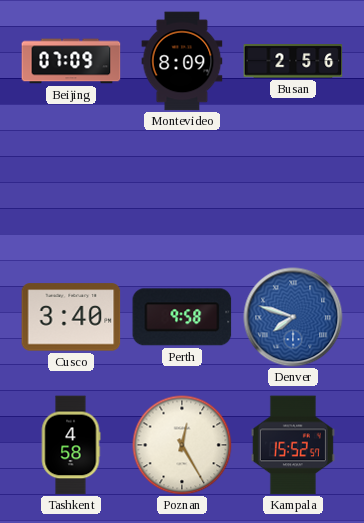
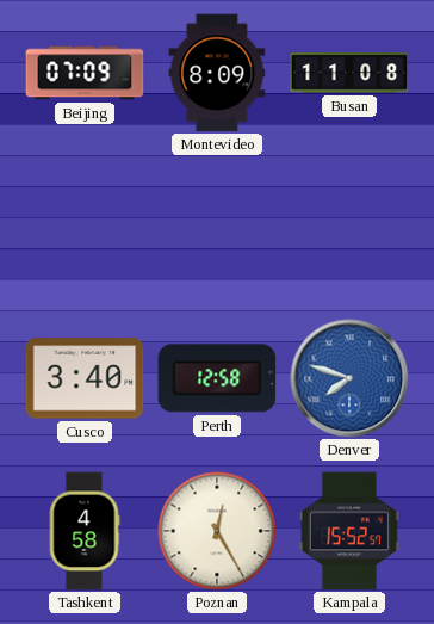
Busan: 2:56 -> 11:08
Perth: 9:58 -> 12:58
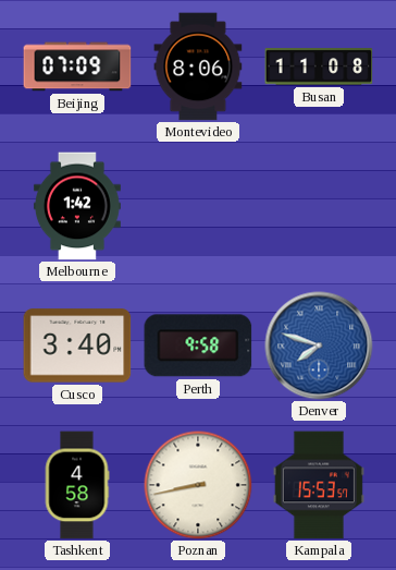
Montevideo: 8:09 -> 8:06
Melbourne: none -> 1:42
Perth: 12:58 -> 9:58
Poznan: 12:25 -> 8:43
Kampala: 15:52 -> 15:53
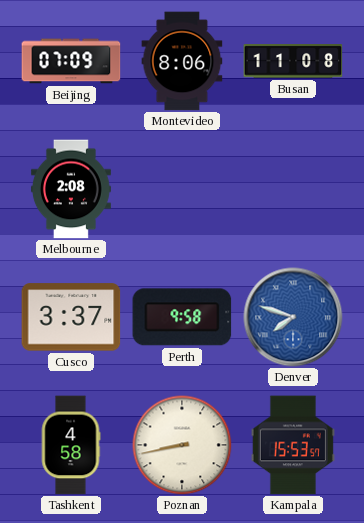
Melbourne: 1:42 -> 2:08
Cusco: 3:40 -> 3:37
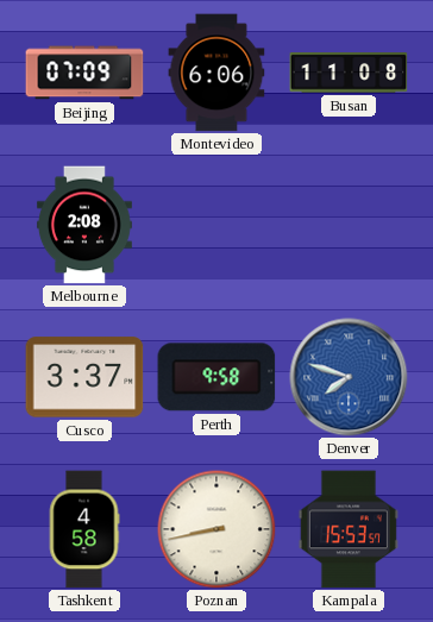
Montevideo: 8:06 -> 6:06
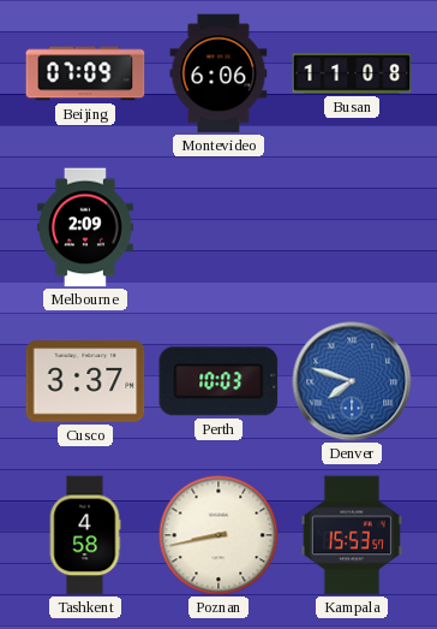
Melbourne: 2:08 -> 2:09
Perth: 9:58 -> 10:03
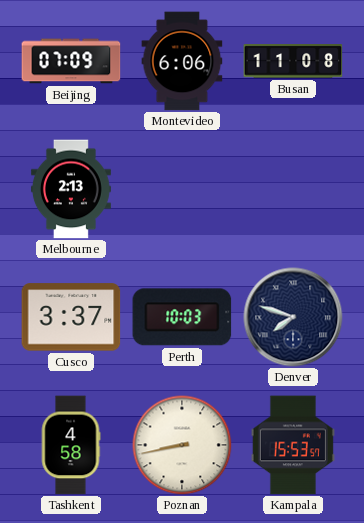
Melbourne: 2:09 -> 2:13
Denver dial: blue -> navy
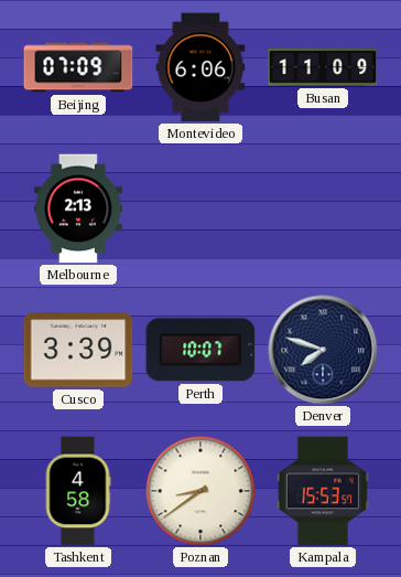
Busan: 11:08 -> 11:09
Cusco: 3:37 -> 3:39
Perth: 10:03 -> 10:07
Poznan: 8:43 -> 8:39
